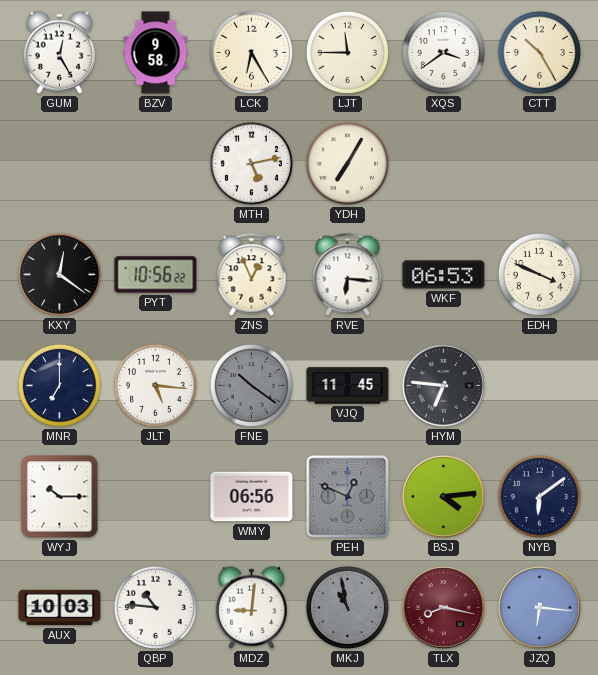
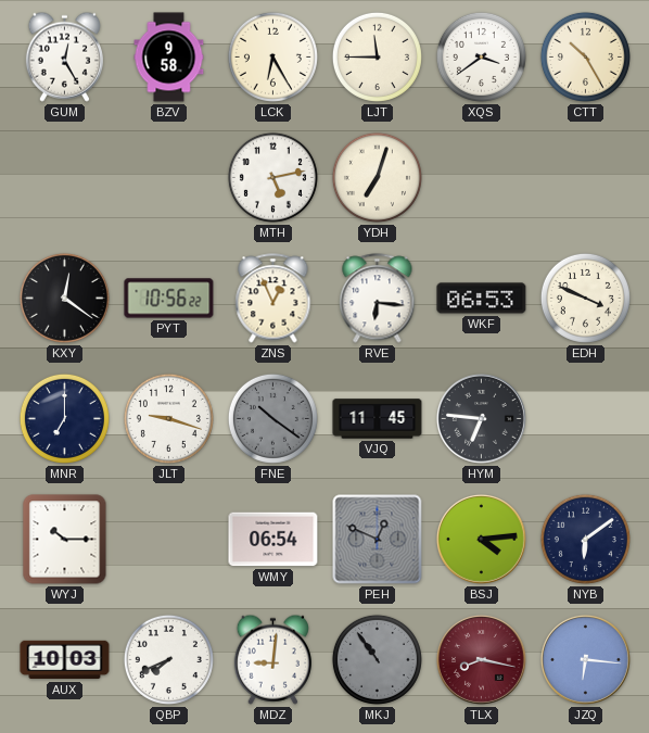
YDH: 7:05 -> 7:03
JLT: 5:16 -> 9:18
WMY: 06:56 -> 06:54
QBP: 10:46 -> 7:41
MKJ: 10:58 -> 10:54
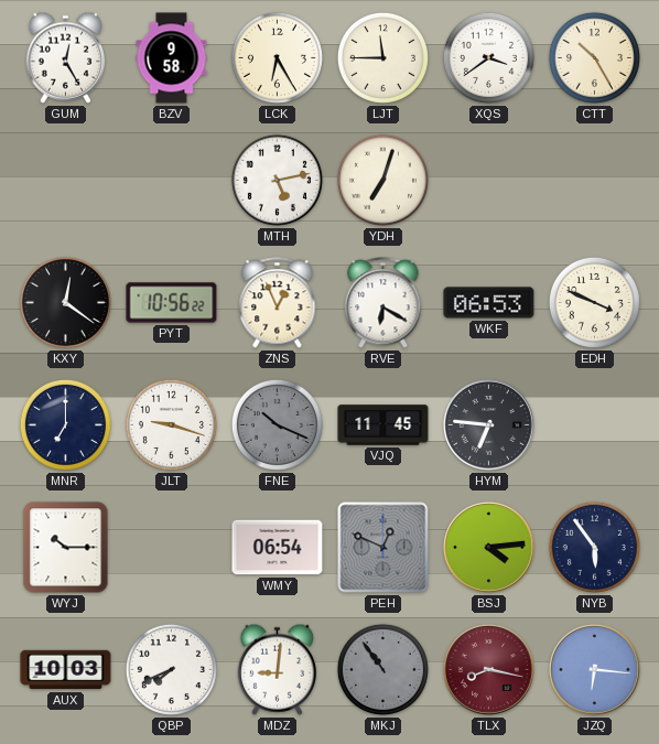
RVE: 6:16 -> 6:20
FNE: 10:21 -> 10:19
NYB: 6:09 -> 5:54
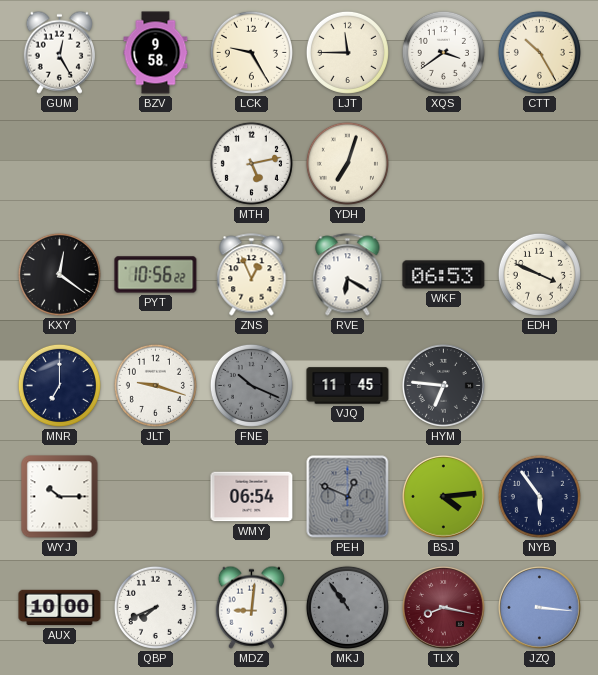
LCK: 6:25 -> 9:25
AUX: 10:03 -> 10:00
JZQ: 6:16 -> 3:16
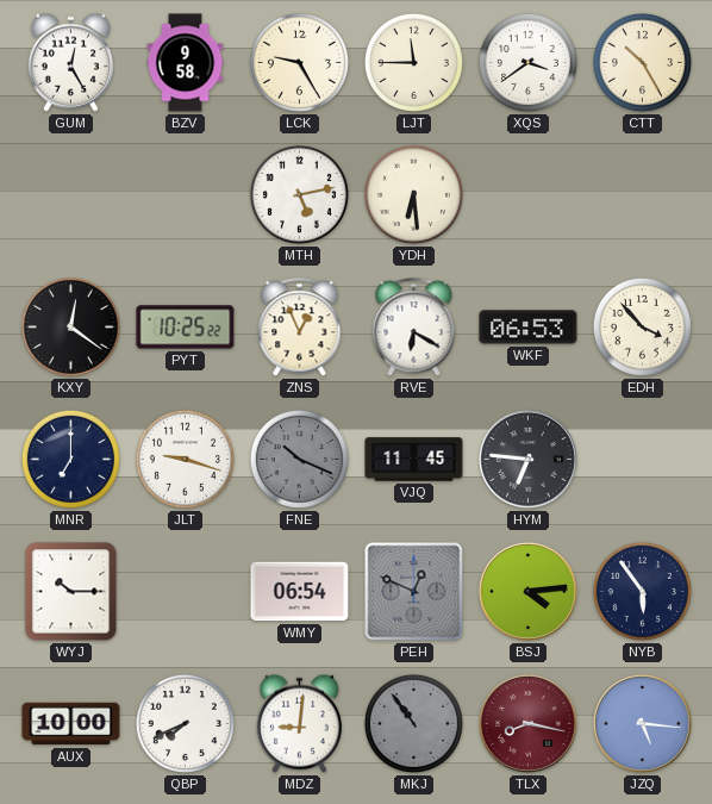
YDH: 7:03 -> 6:29
PYT: 10:56 -> 10:25
EDH: 3:49 -> 3:53
JZQ: 3:16 -> 5:16
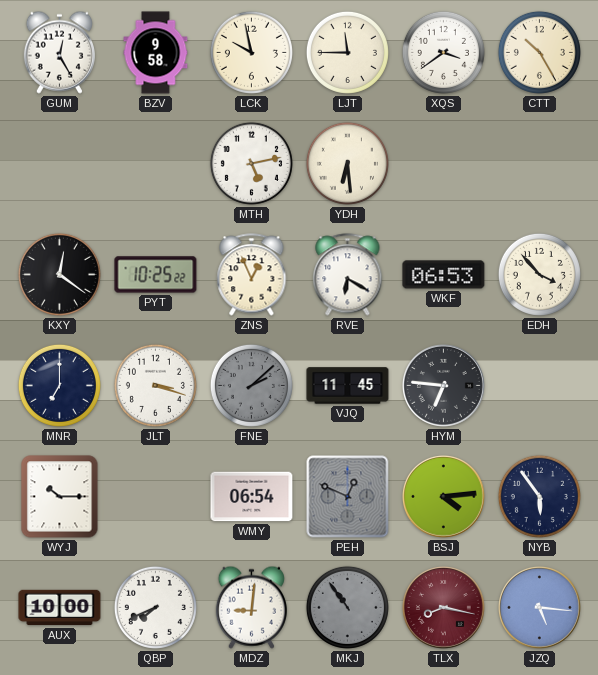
LCK: 9:25 -> 9:58
JLT: 9:18 -> 3:18
FNE: 10:19 -> 2:08
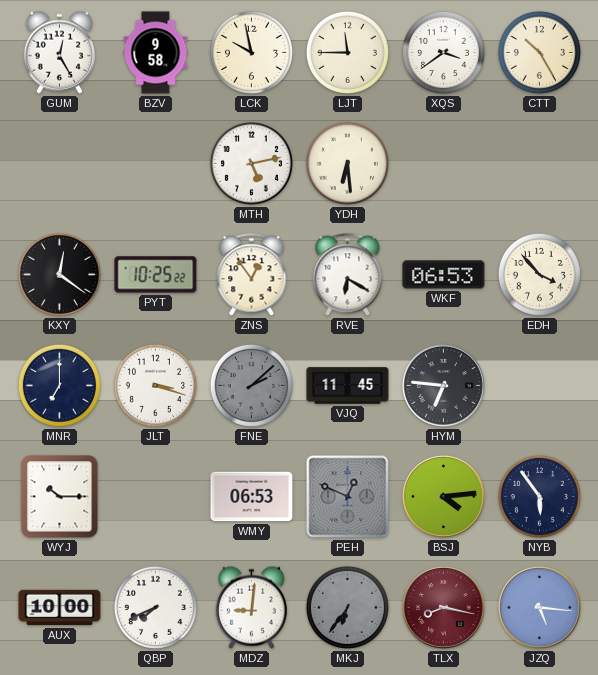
ZNS: 12:56 -> 12:54
WMY: 06:54 -> 06:53
MKJ: 10:54 -> 6:36
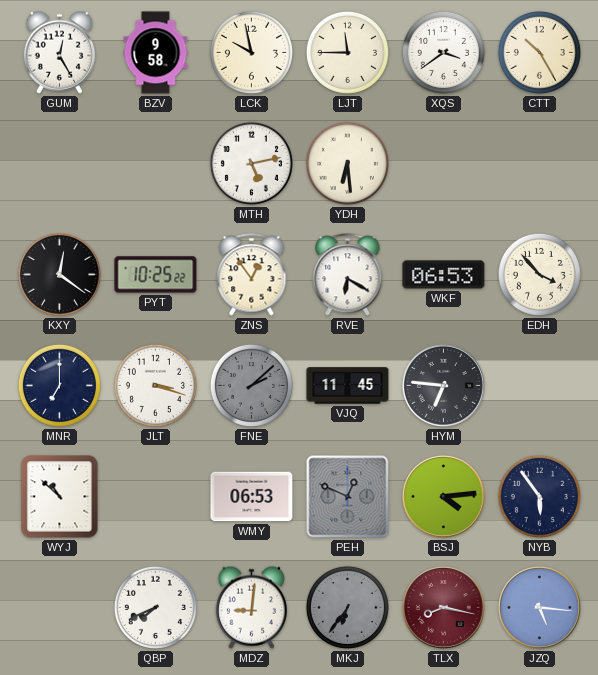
WYJ: 10:15 -> 10:52
AUX: 10:00 -> none
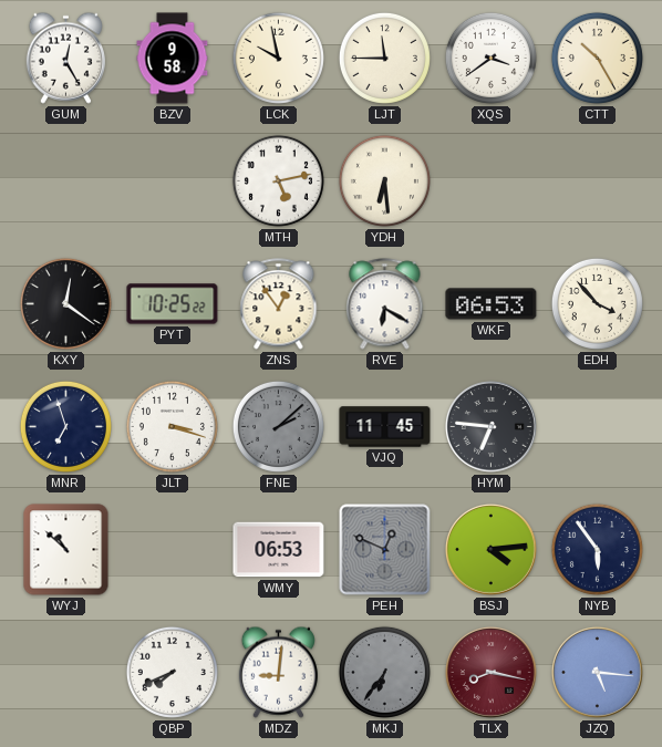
MNR: 7:00 -> 6:57
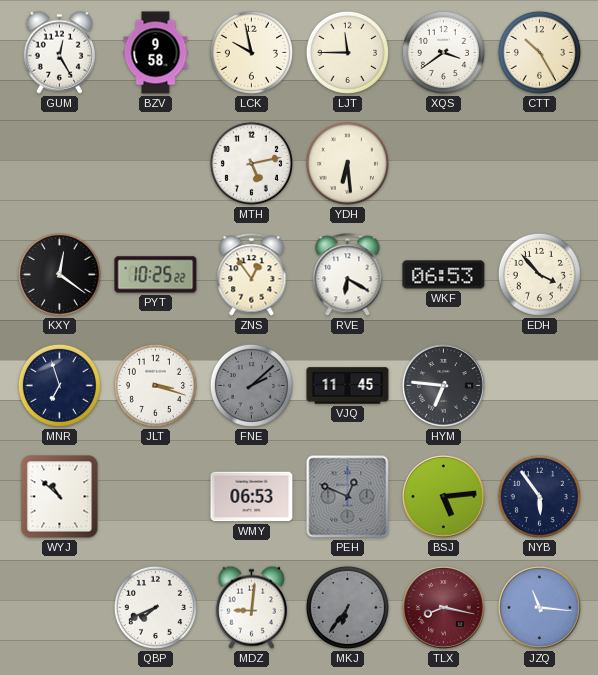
BSJ: 4:14 -> 5:14
JZQ: 5:16 -> 11:16
